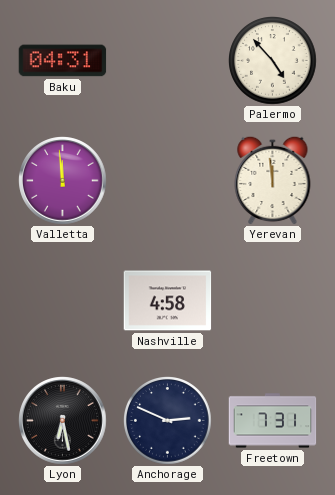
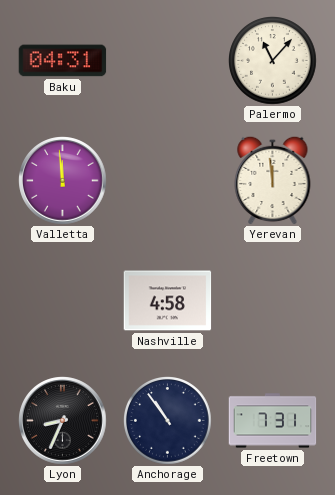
Palermo: 4:53 -> 11:07
Lyon: 6:28 -> 8:34
Anchorage: 2:49 -> 10:54
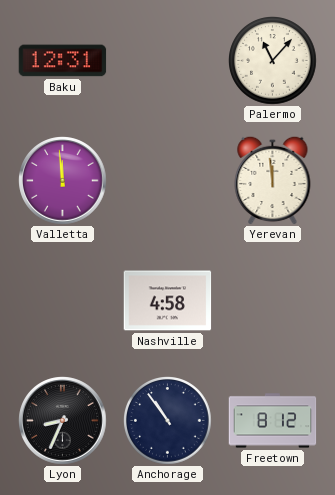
Baku: 04:31 -> 12:31
Freetown: 7:31 -> 8:12
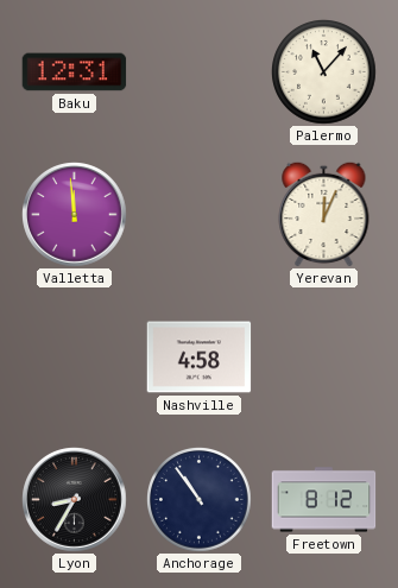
Yerevan: 11:59 -> 12:04
Lyon: 8:34 -> 8:35
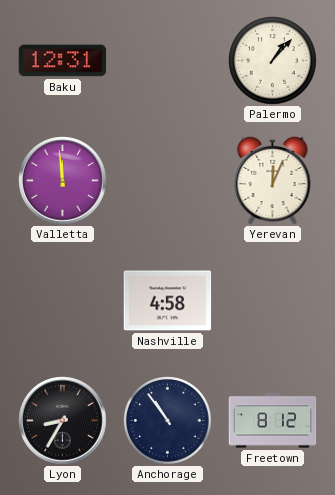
Palermo: 11:07 -> 1:07
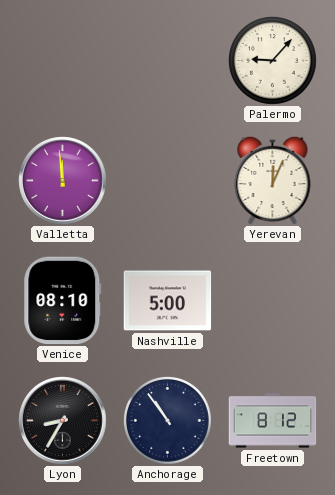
Baku: 12:31 -> none
Palermo: 1:07 -> 9:07
Venice: none -> 08:10
Nashville: 4:58 -> 5:00
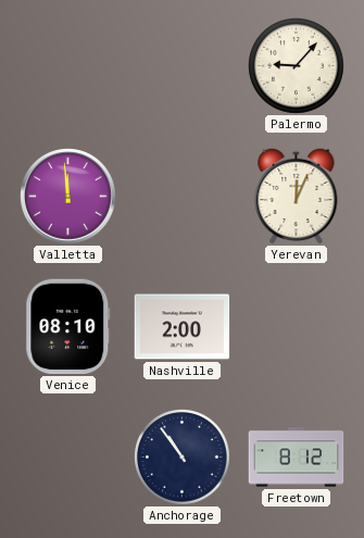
Nashville: 5:00 -> 2:00
Lyon: 8:35 -> none
